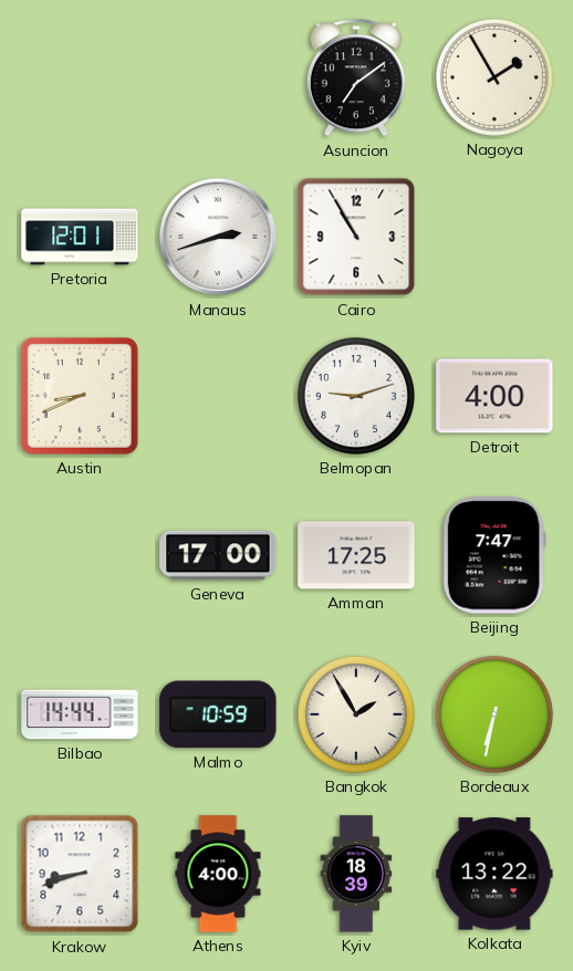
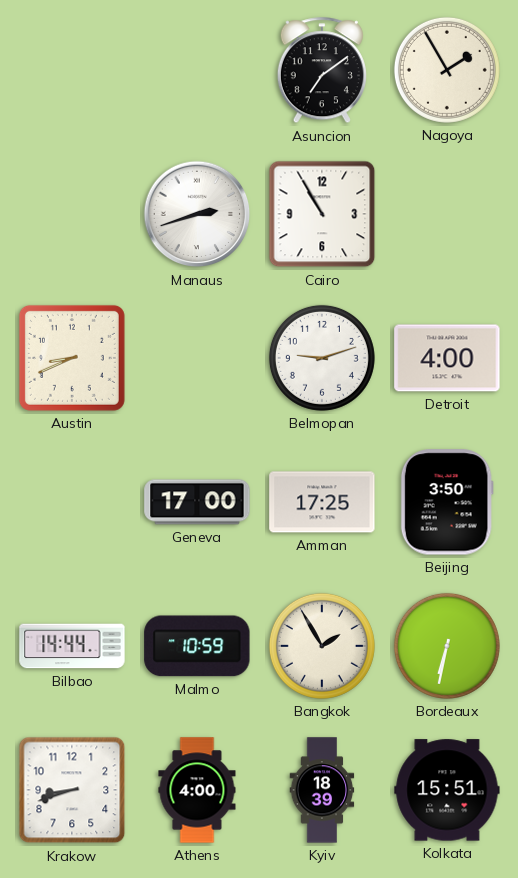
Pretoria: 12:01 -> none
Beijing: 7:47 -> 3:50
Kolkata: 13:22 -> 15:51
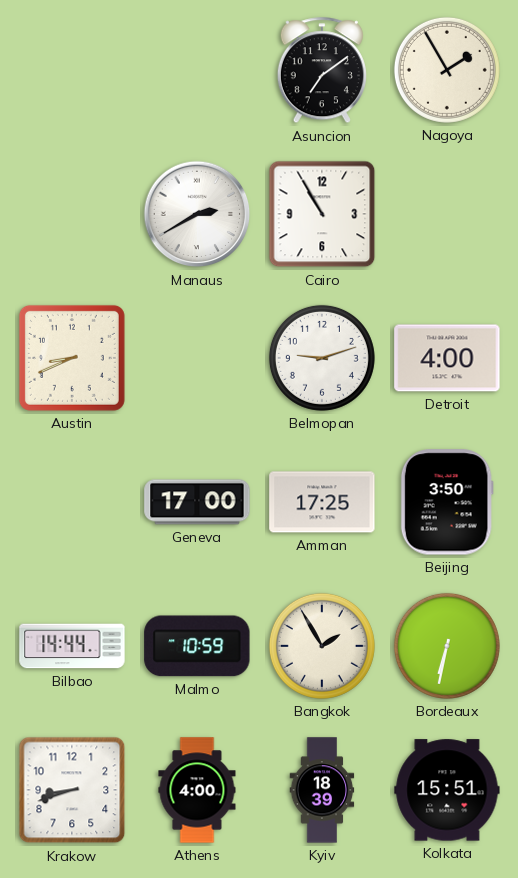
Manaus: 2:42 -> 2:40
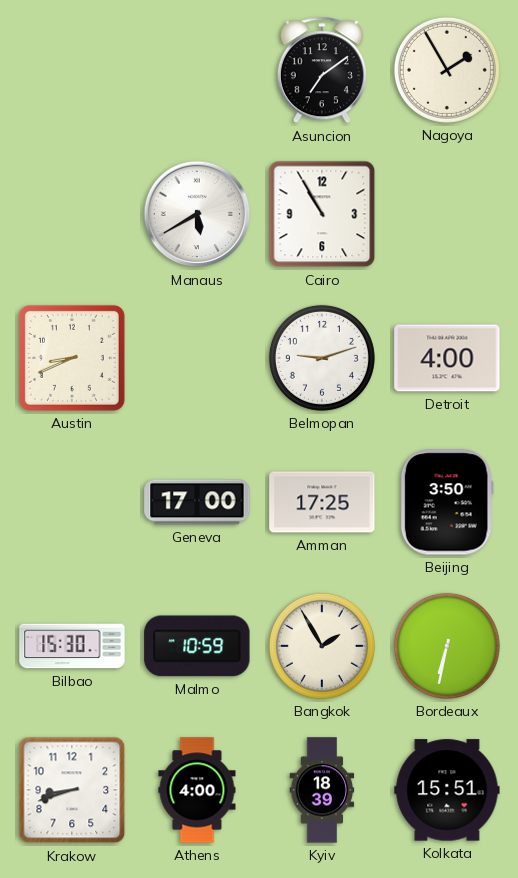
Manaus: 2:40 -> 5:40
Bilbao: 14:44 -> 15:30
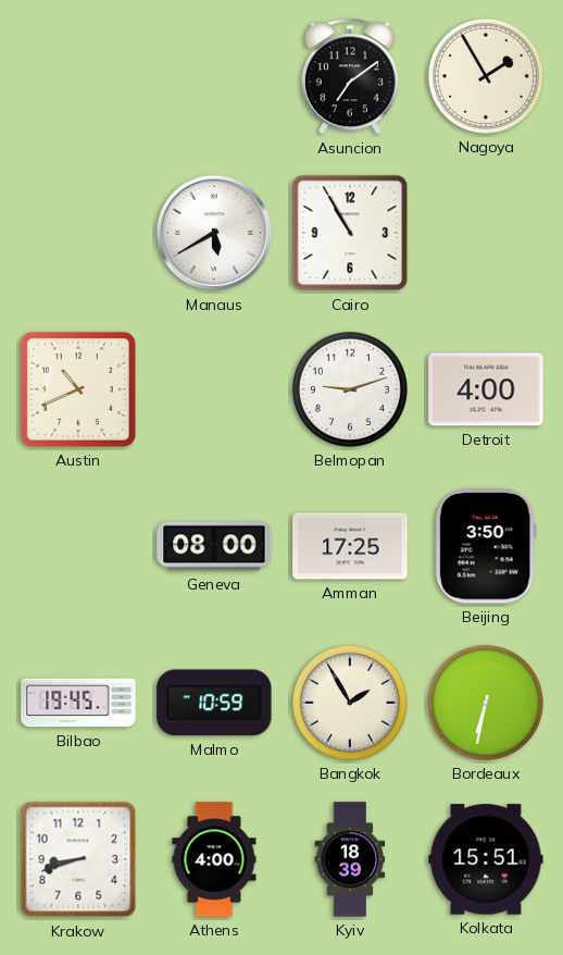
Austin: 8:41 -> 10:41
Geneva: 17:00 -> 08:00
Bilbao: 15:30 -> 19:45
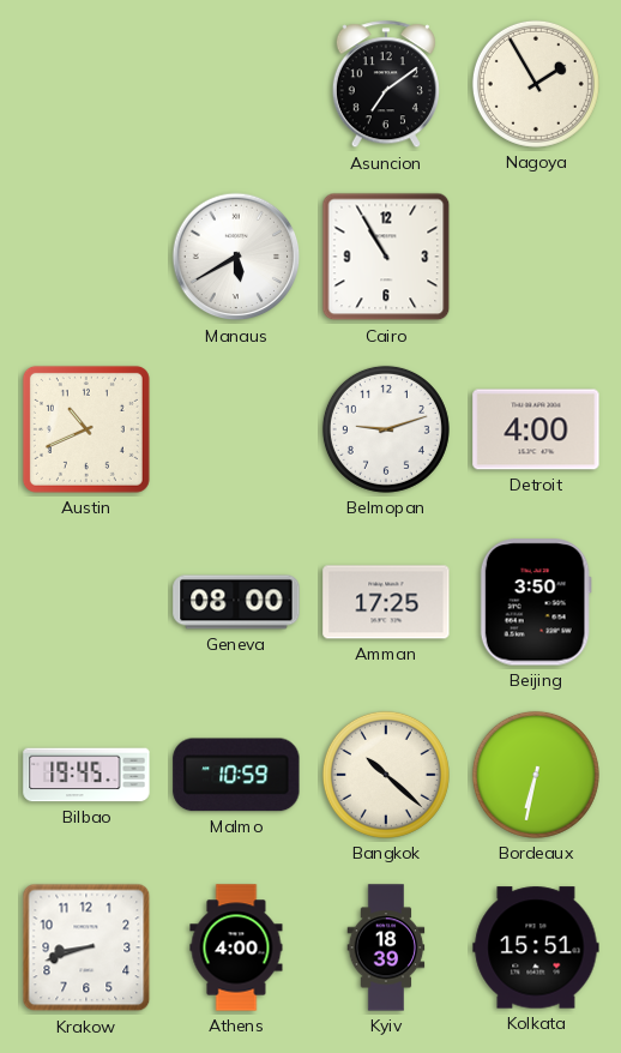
Bangkok: 1:55 -> 10:22
